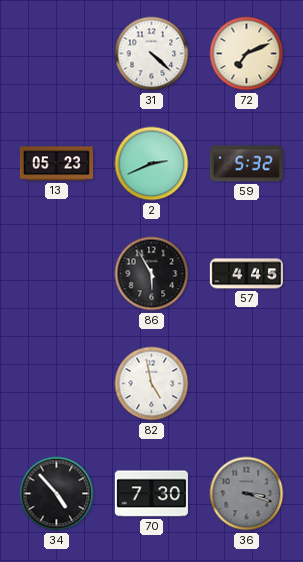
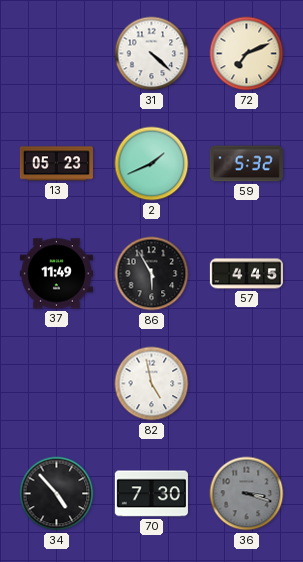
2: 2:41 -> 1:41
37: none -> 11:49
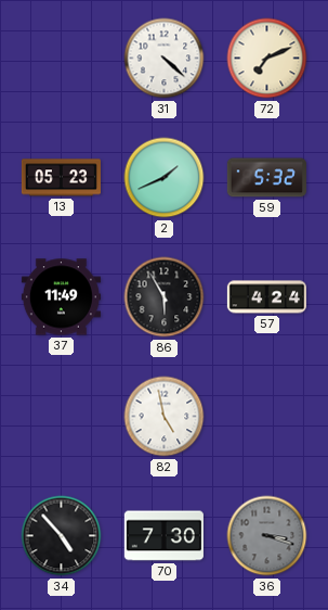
57: 4:45 -> 4:24
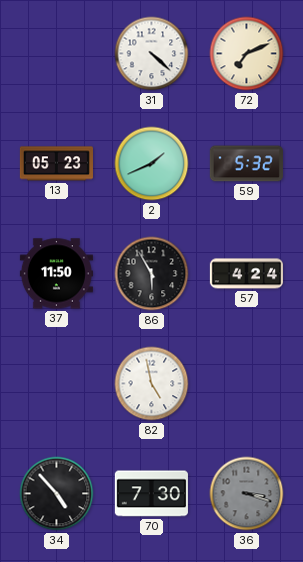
37: 11:49 -> 11:50
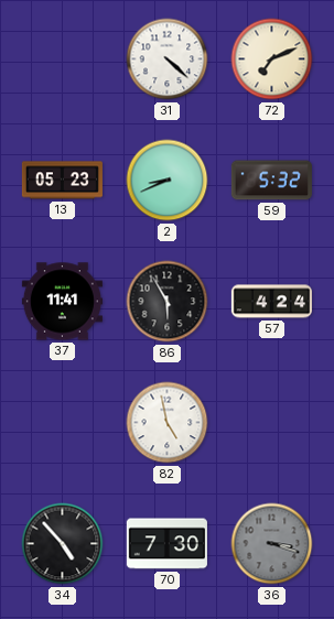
2: 1:41 -> 8:41
37: 11:50 -> 11:41
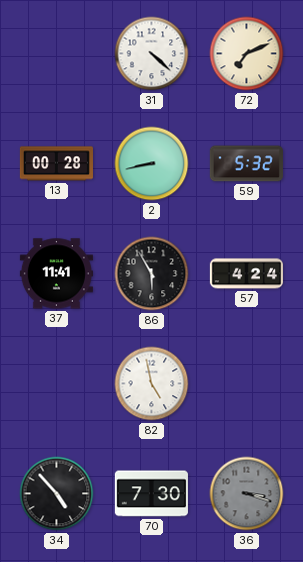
13: 05:23 -> 00:28
2: 8:41 -> 8:43
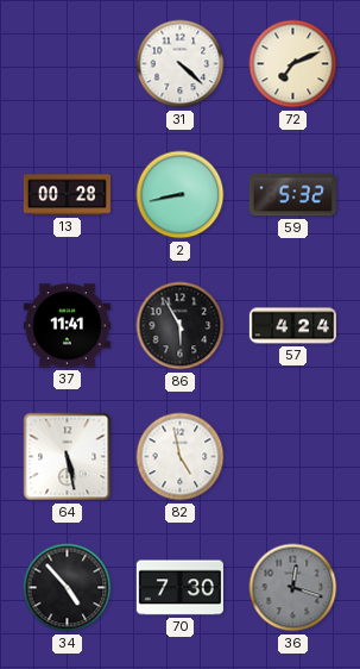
64: none -> 5:28
36: 3:18 -> 12:18
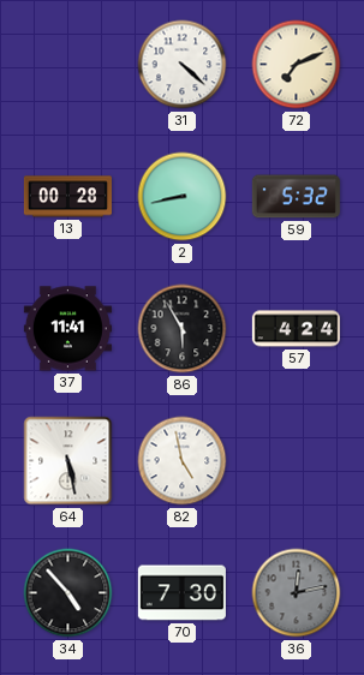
36: 12:18 -> 12:13
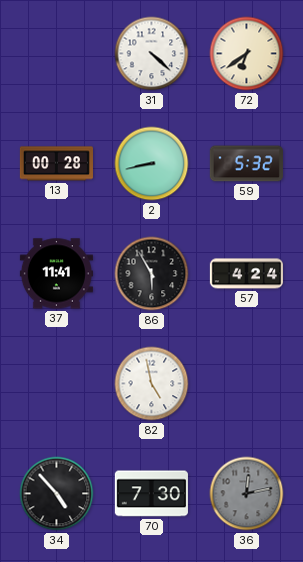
72: 7:11 -> 6:39
64: 5:28 -> none
